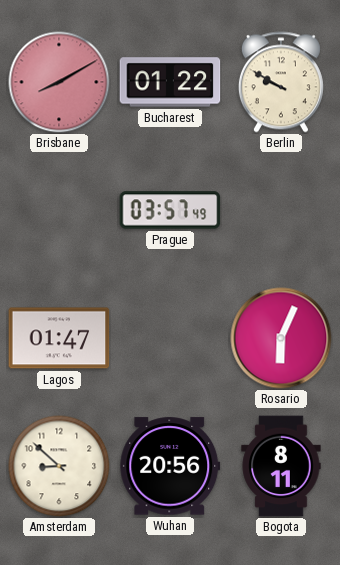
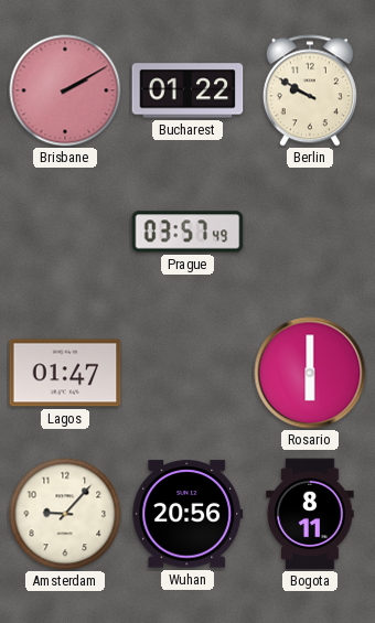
Brisbane: 8:10 -> 2:10
Rosario: 6:04 -> 6:00
Amsterdam: 8:52 -> 9:07
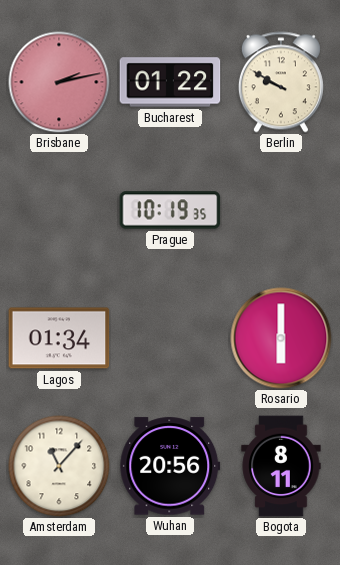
Brisbane: 2:10 -> 2:13
Prague: 03:57 -> 10:19
Lagos: 01:47 -> 01:34
Amsterdam: 9:07 -> 11:07
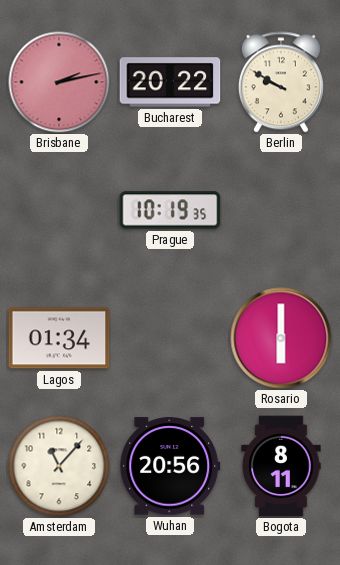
Bucharest: 01:22 -> 20:22
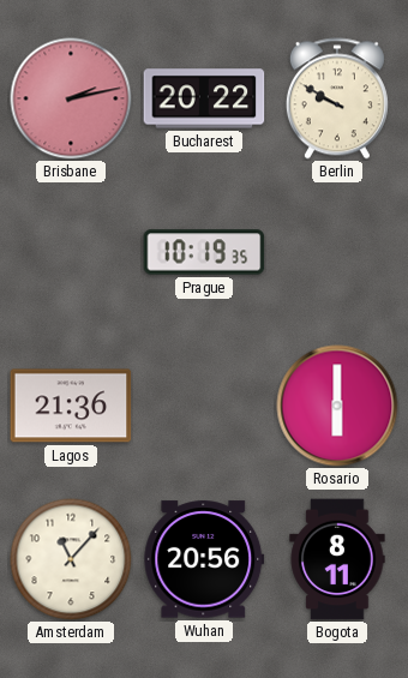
Lagos: 01:34 -> 21:36
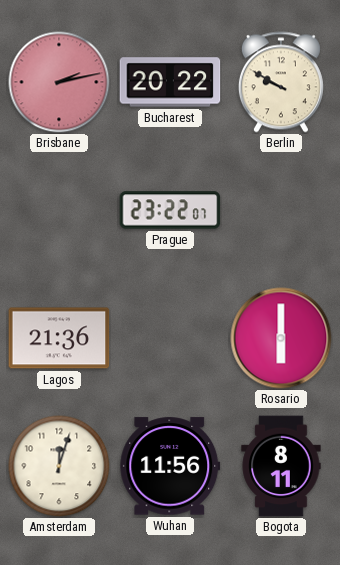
Prague: 10:19 -> 23:22
Amsterdam: 11:07 -> 12:03
Wuhan: 20:56 -> 11:56
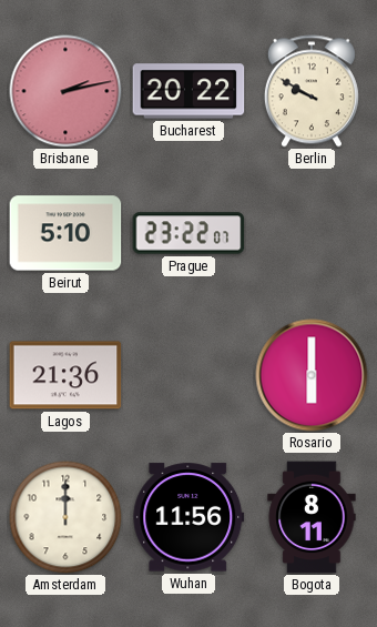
Beirut: none -> 5:10
Amsterdam: 12:03 -> 12:00
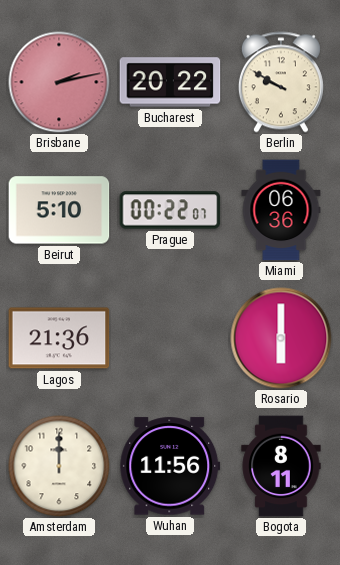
Prague: 23:22 -> 00:22
Miami: none -> 06:36
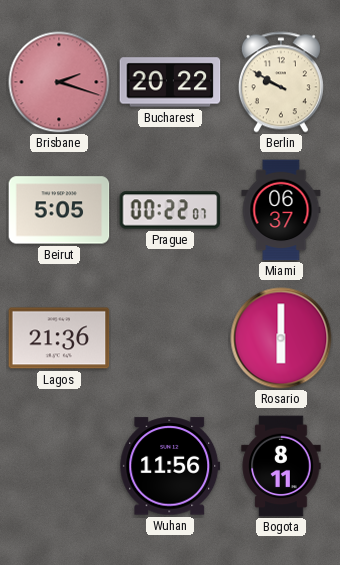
Brisbane: 2:13 -> 2:18
Beirut: 5:10 -> 5:05
Miami: 06:36 -> 06:37
Amsterdam: 12:00 -> none
